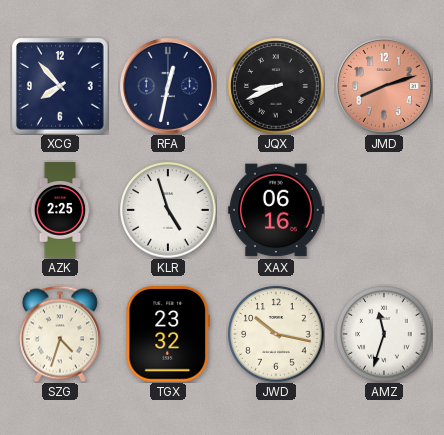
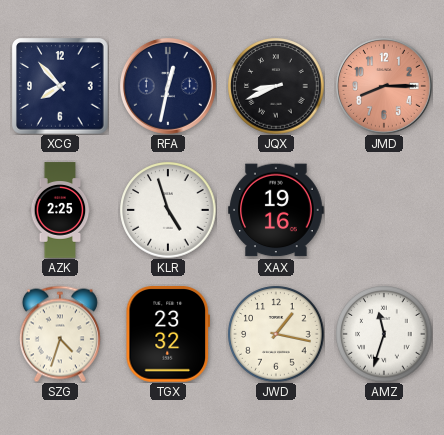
JMD: 8:12 -> 8:15
XAX: 06:16 -> 19:16
JWD: 10:17 -> 1:17
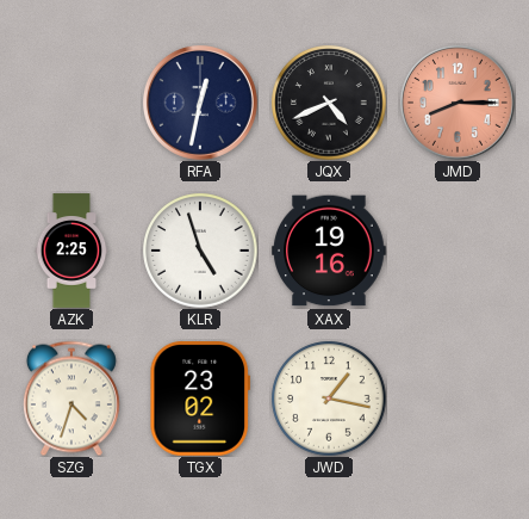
XCG: 7:53 -> none
JQX: 8:41 -> 4:41
TGX: 23:32 -> 23:02
AMZ: 11:33 -> none
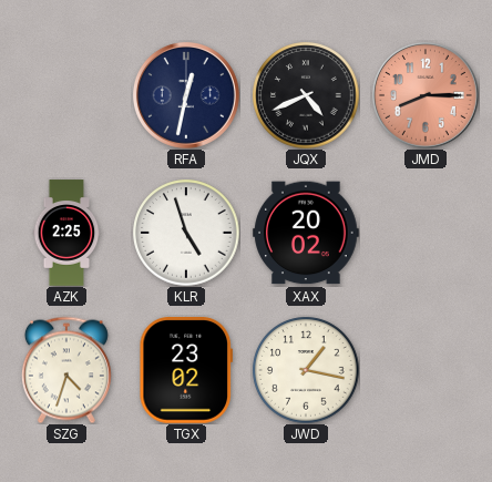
XAX: 19:16 -> 20:02
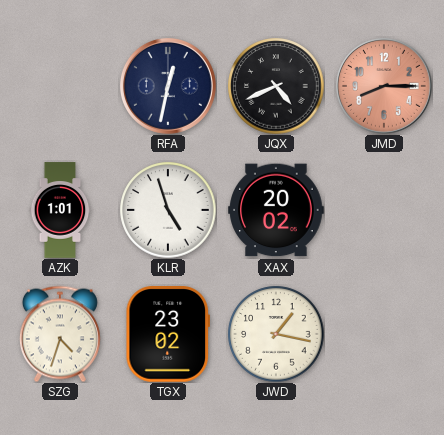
AZK: 2:25 -> 1:01
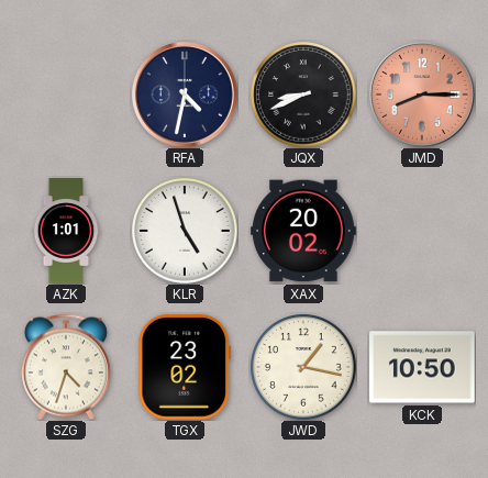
RFA: 12:32 -> 4:32
JQX: 4:41 -> 8:41
KCK: none -> 10:50
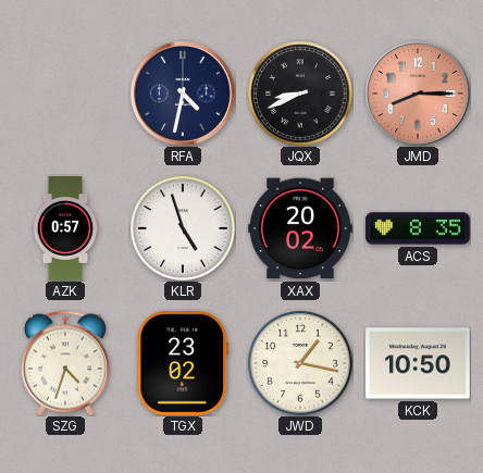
AZK: 1:01 -> 0:57
ACS: none -> 8:35
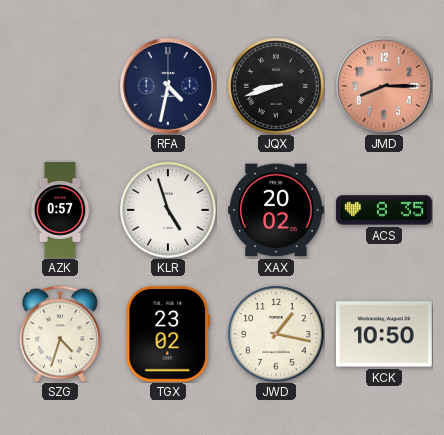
JQX: 8:41 -> 8:42
